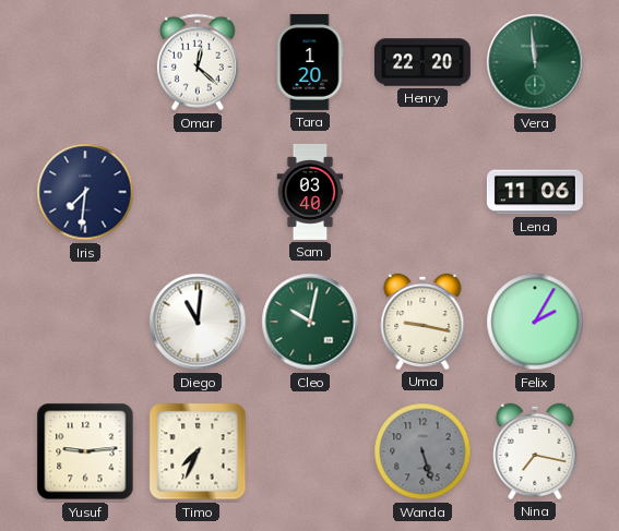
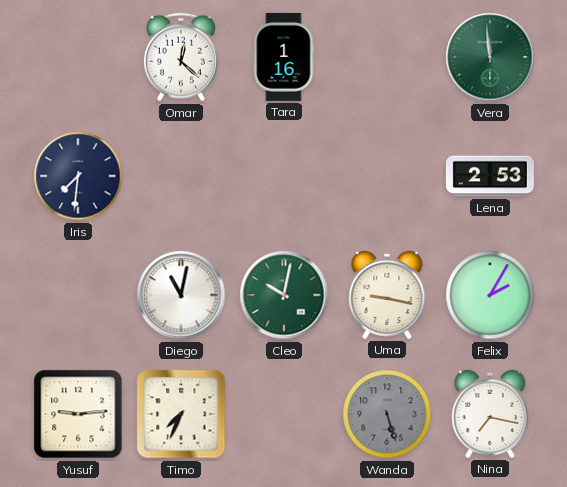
Tara: 1:20 -> 1:16
Henry: 22:20 -> none
Sam: 03:40 -> none
Lena: 11:06 -> 2:53
Diego: 11:01 -> 11:02
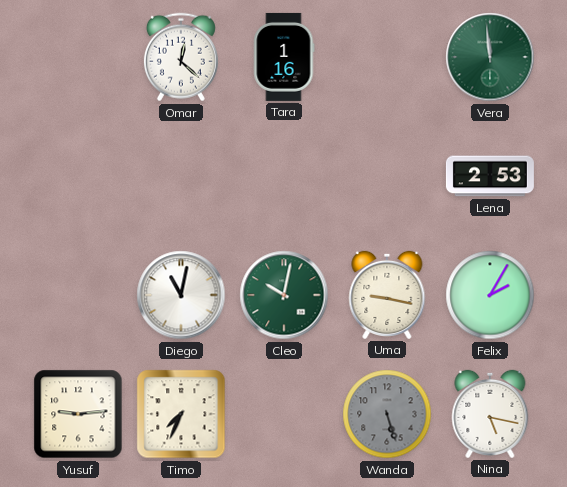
Iris: 7:31 -> none
Nina: 7:17 -> 5:17
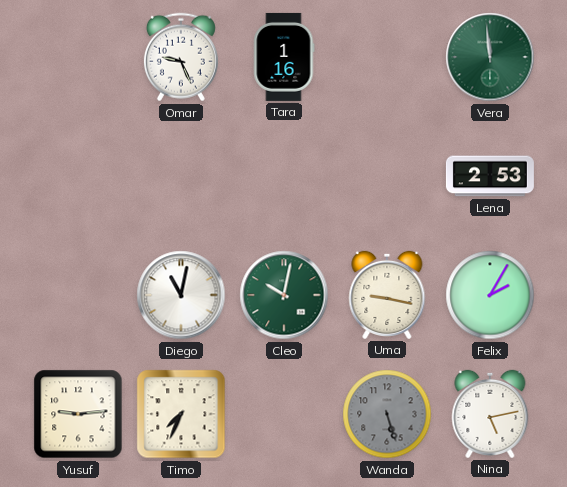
Omar: 12:22 -> 9:26
Nina: 5:17 -> 5:13
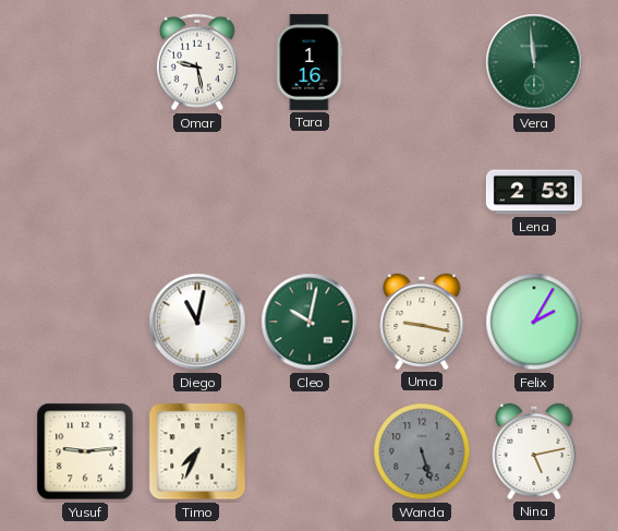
Omar: 9:26 -> 9:28
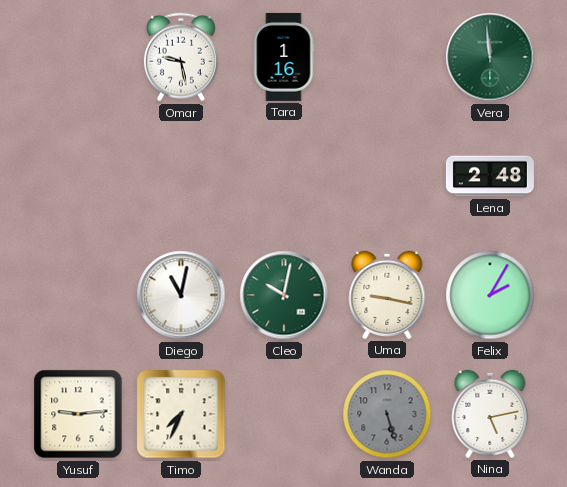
Lena: 2:53 -> 2:48
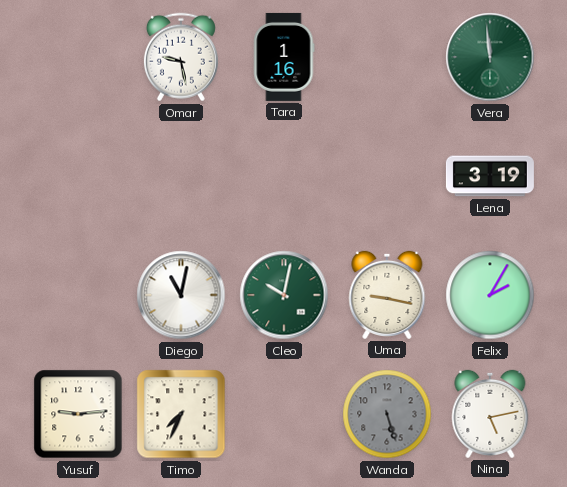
Lena: 2:48 -> 3:19
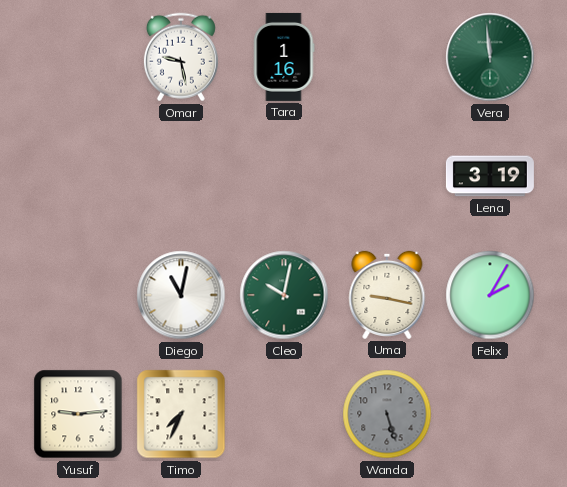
Nina: 5:13 -> none
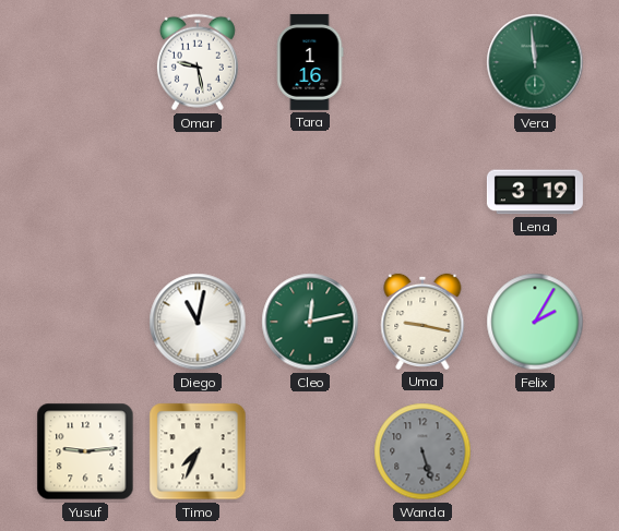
Cleo: 10:02 -> 12:13
